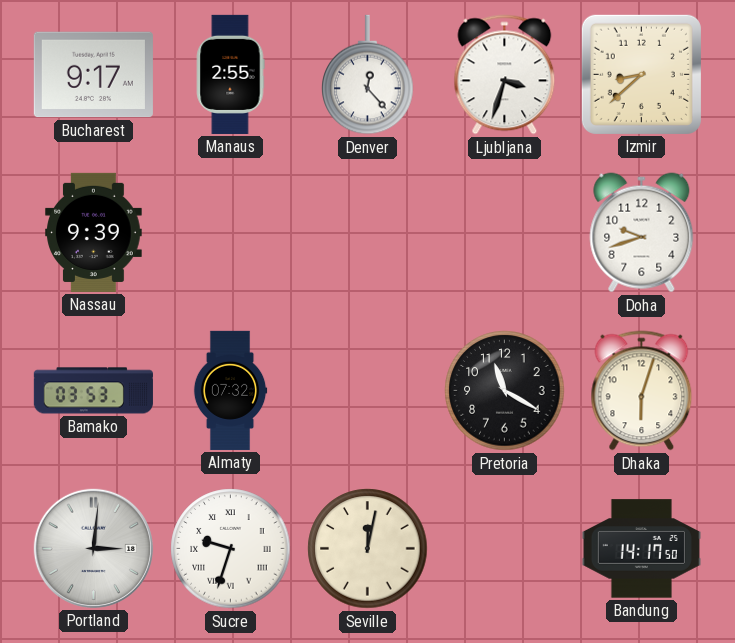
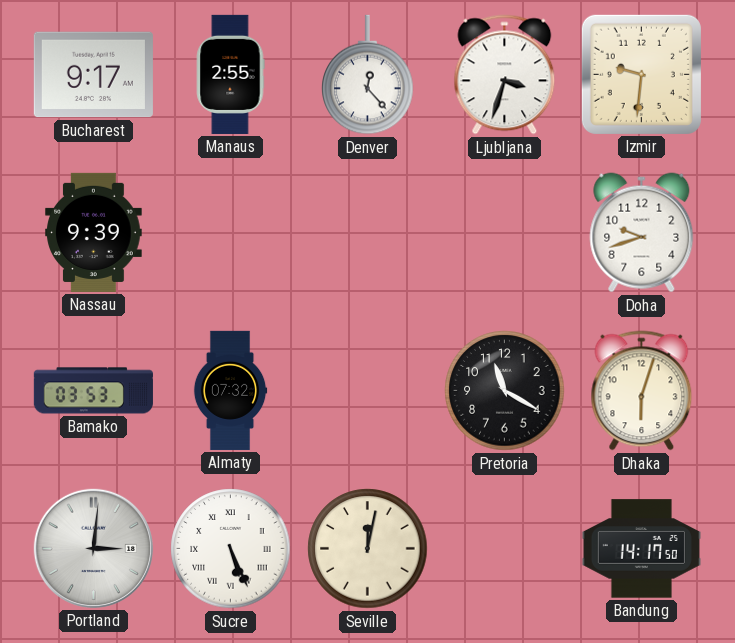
Izmir: 8:38 -> 9:31
Sucre: 9:33 -> 5:26
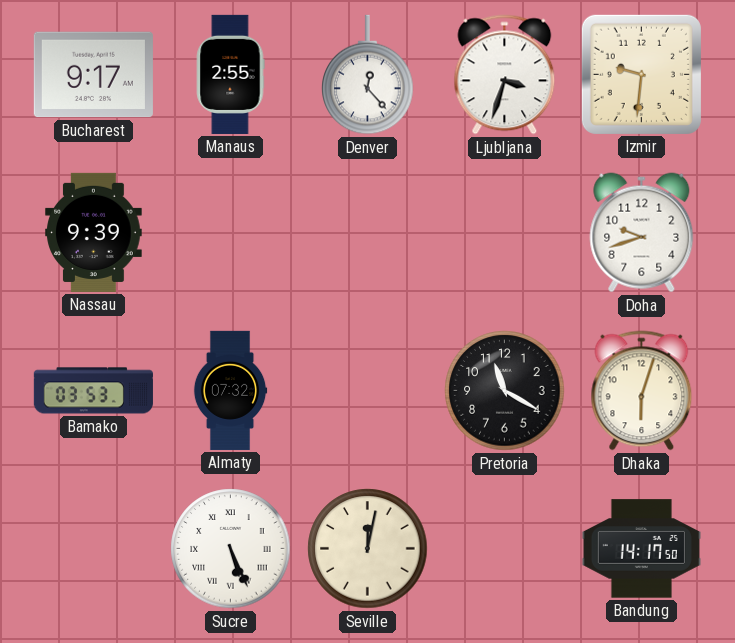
Portland: 3:01 -> none
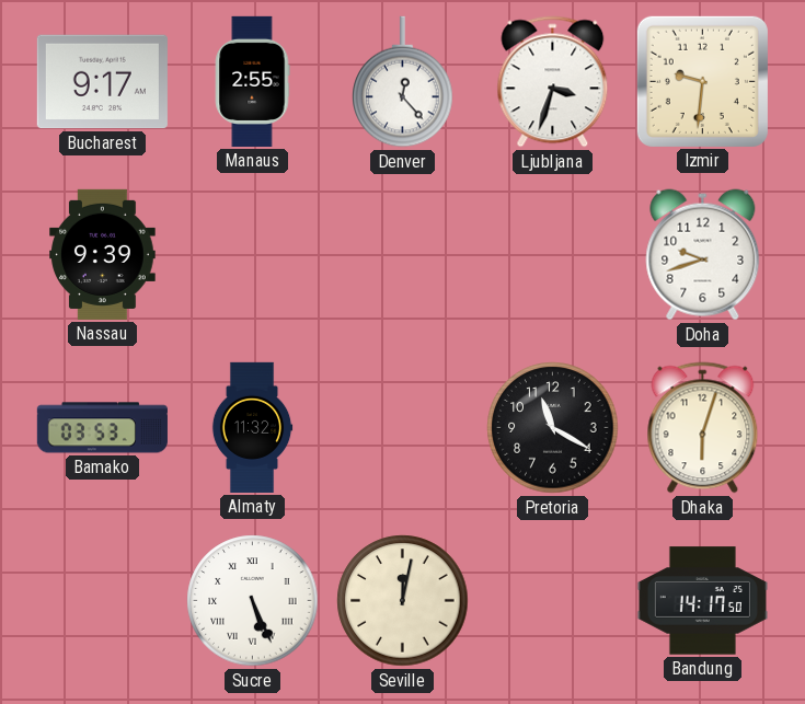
Almaty: 07:32 -> 11:32
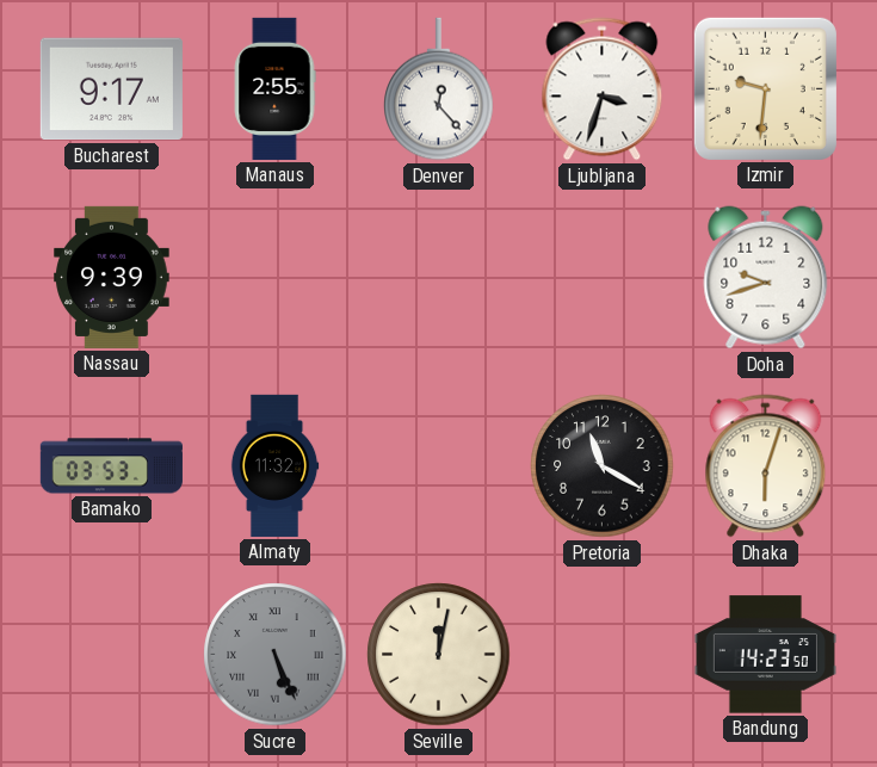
Sucre dial: white -> grey
Bandung: 14:17 -> 14:23
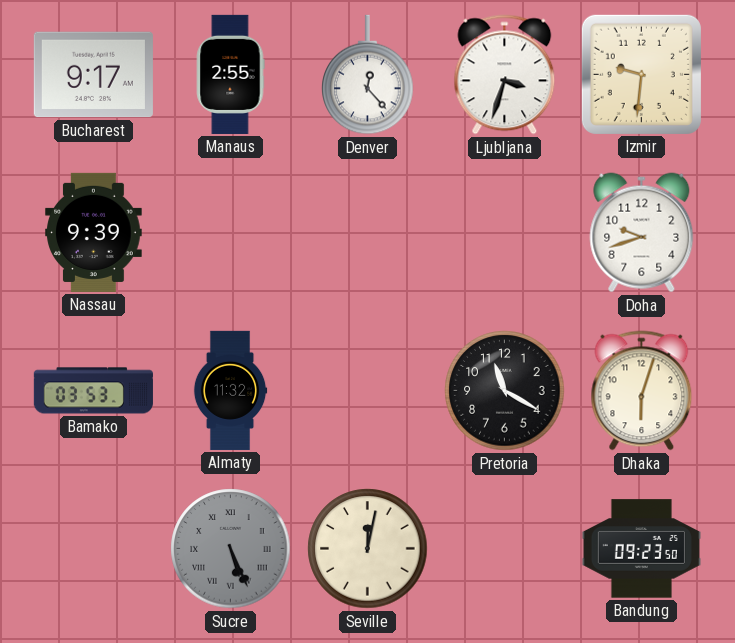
Bandung: 14:23 -> 09:23
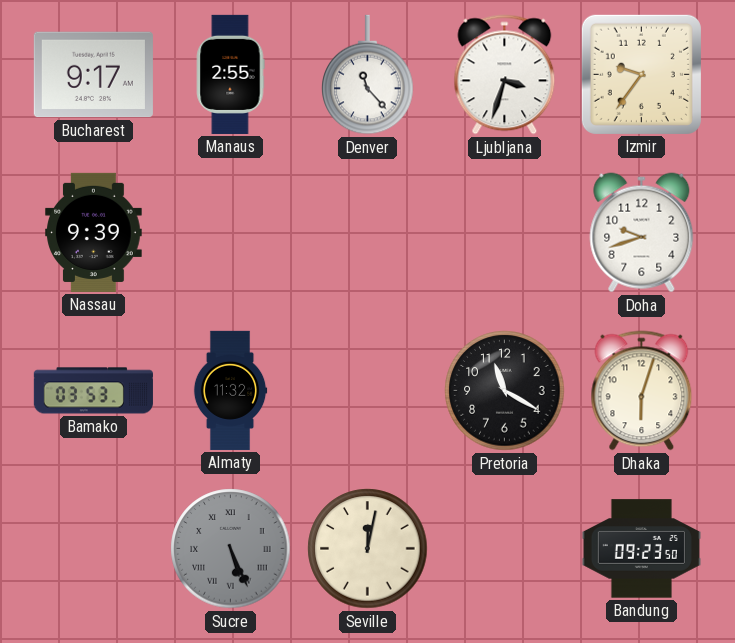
Denver: 12:23 -> 11:23
Izmir: 9:31 -> 9:36
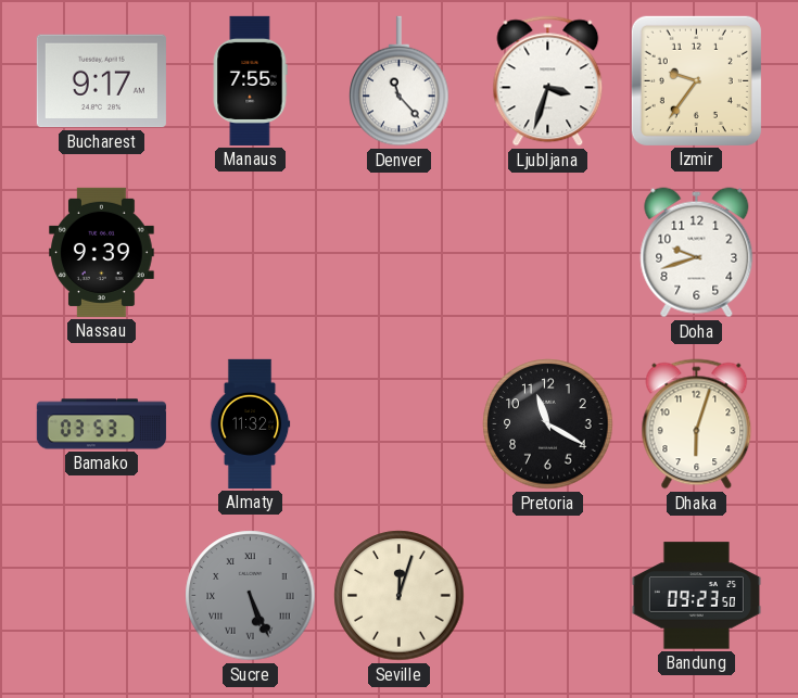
Manaus: 2:55 -> 7:55
Seville: 12:02 -> 12:03
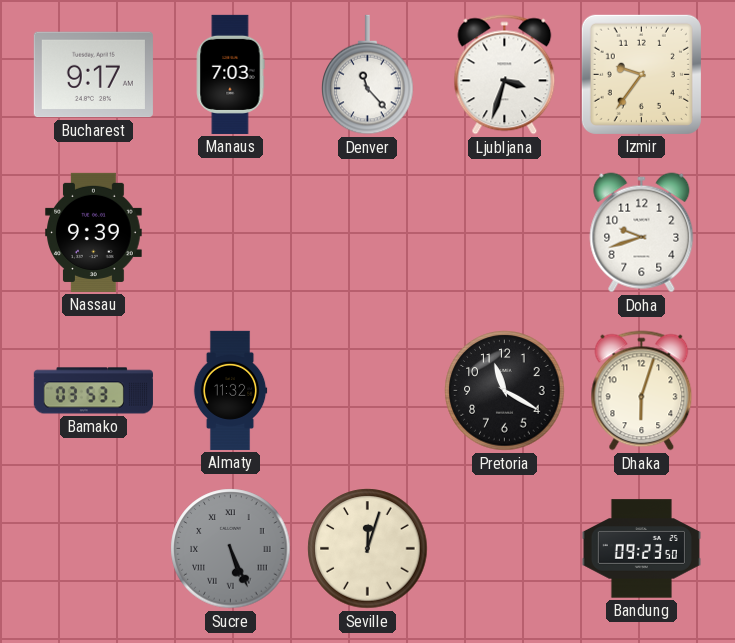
Manaus: 7:55 -> 7:03
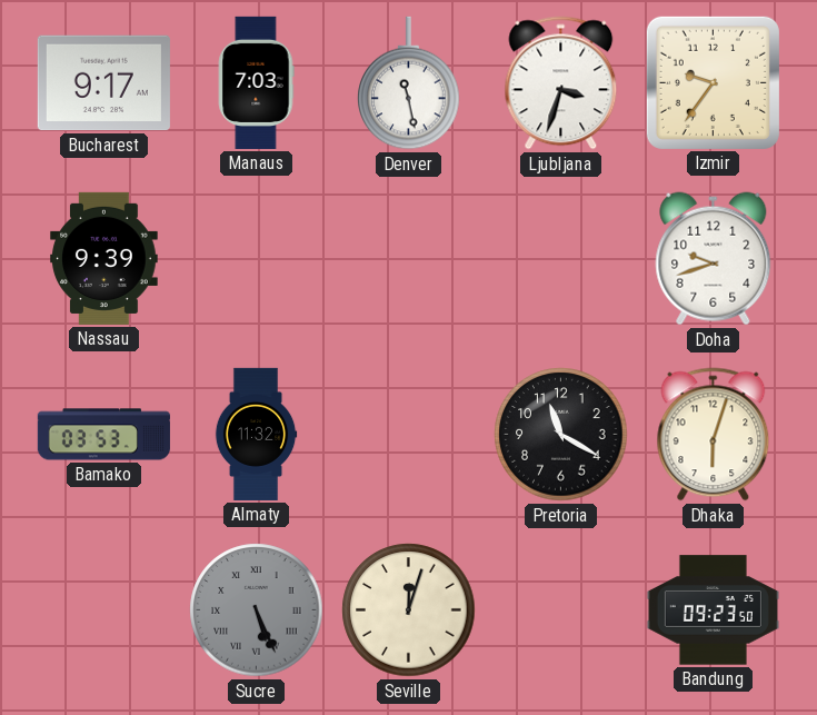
Denver: 11:23 -> 11:28
